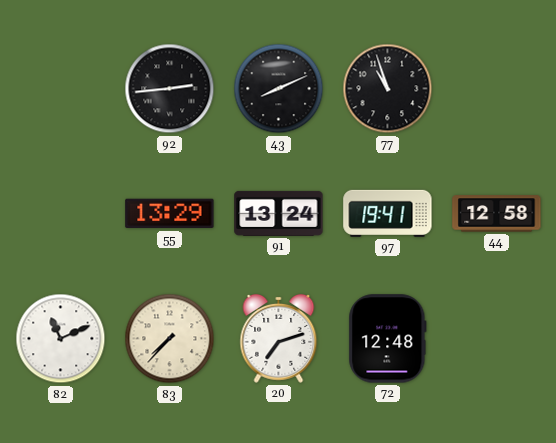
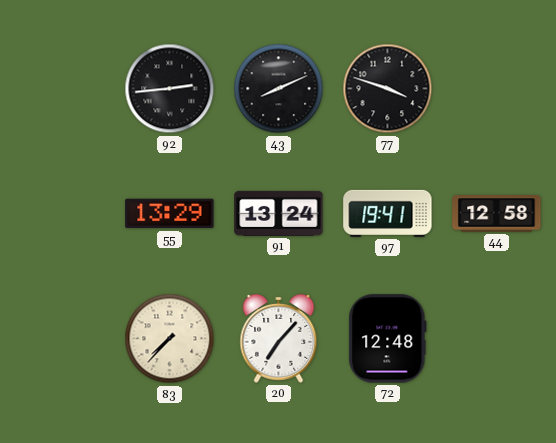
77: 10:57 -> 3:48
82: 11:11 -> none
20: 7:12 -> 7:07
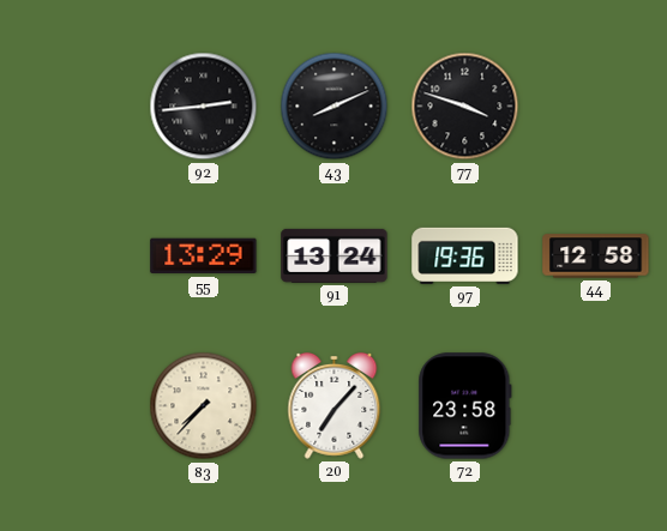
97: 19:41 -> 19:36
72: 12:48 -> 23:58
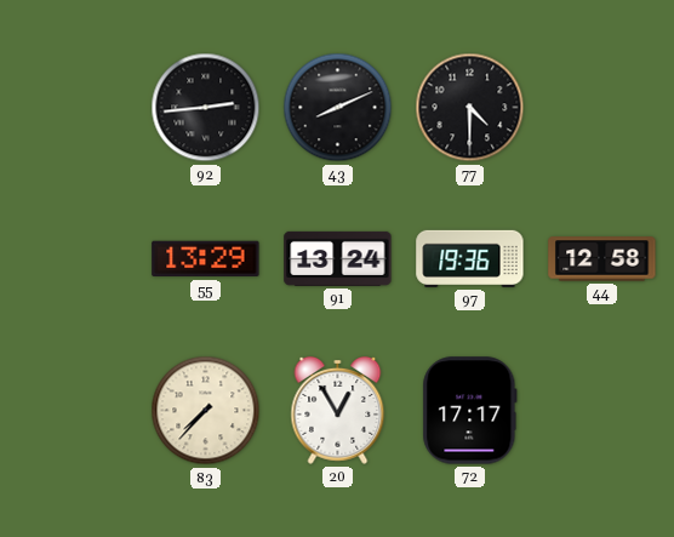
77: 3:48 -> 4:30
20: 7:07 -> 12:55
72: 23:58 -> 17:17
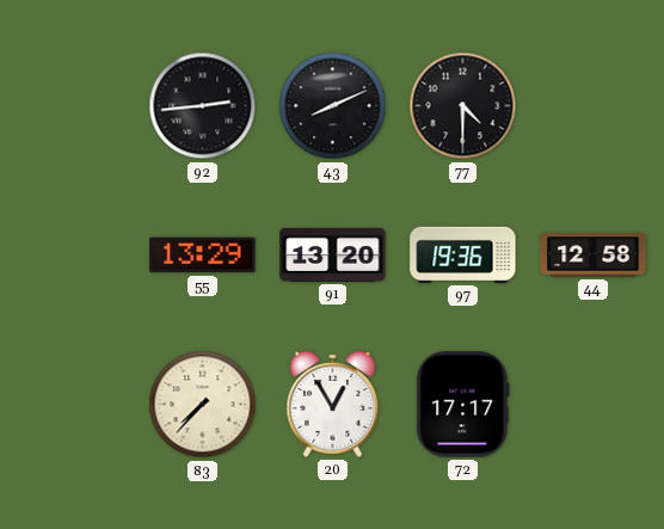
91: 13:24 -> 13:20
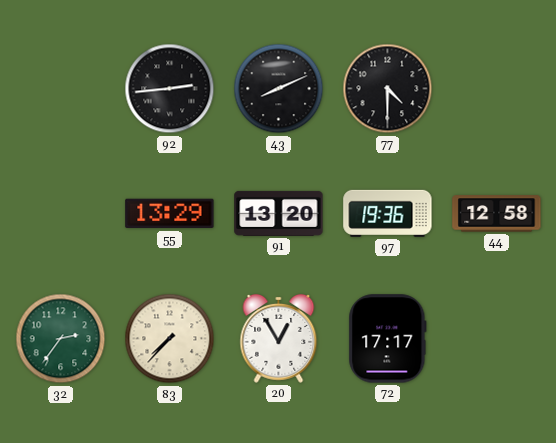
32: none -> 2:36
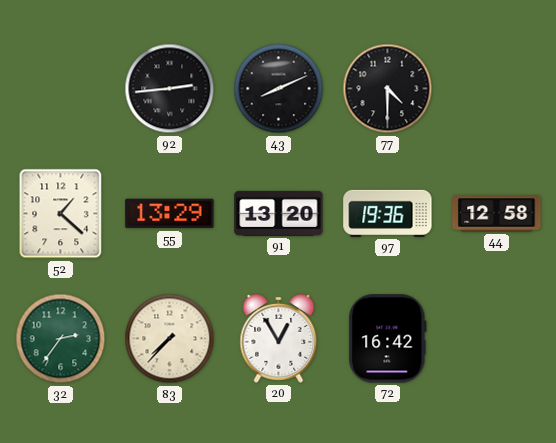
52: none -> 1:22
72: 17:17 -> 16:42
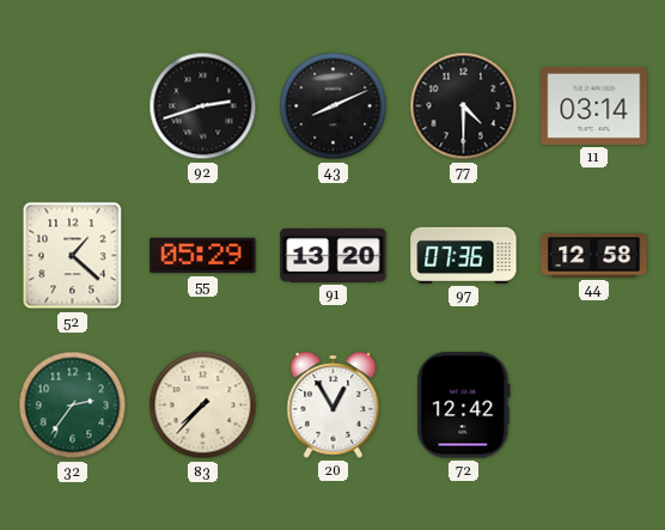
92: 2:44 -> 2:42
11: none -> 03:14
55: 13:29 -> 05:29
97: 19:36 -> 07:36
72: 16:42 -> 12:42
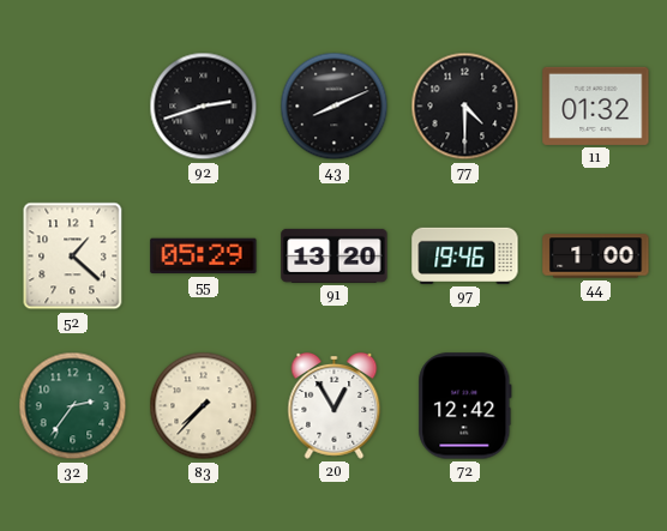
11: 03:14 -> 01:32
97: 07:36 -> 19:46
44: 12:58 -> 1:00
